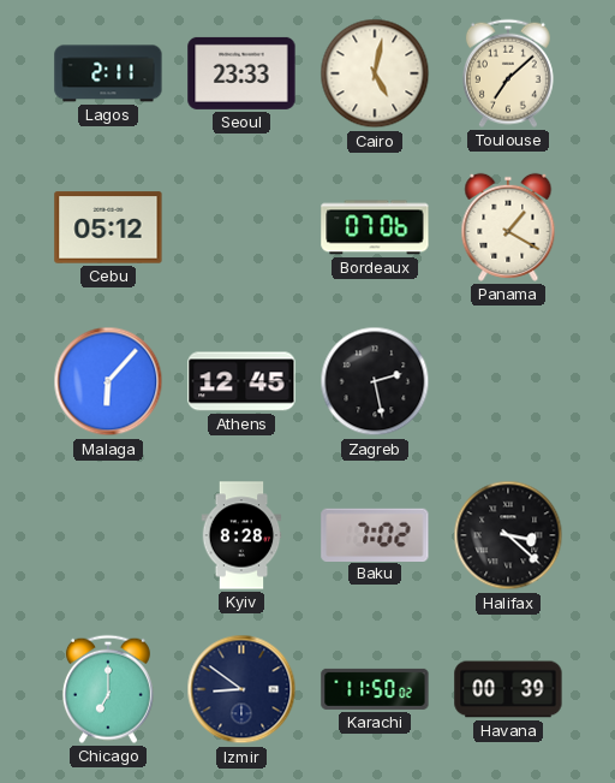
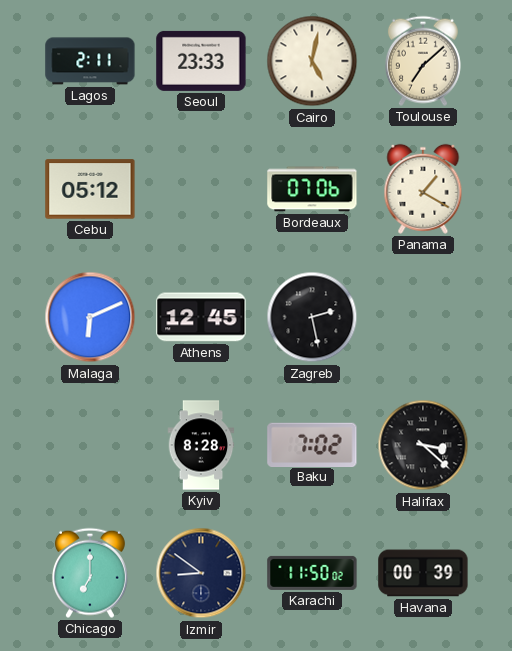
Malaga: 6:07 -> 6:11
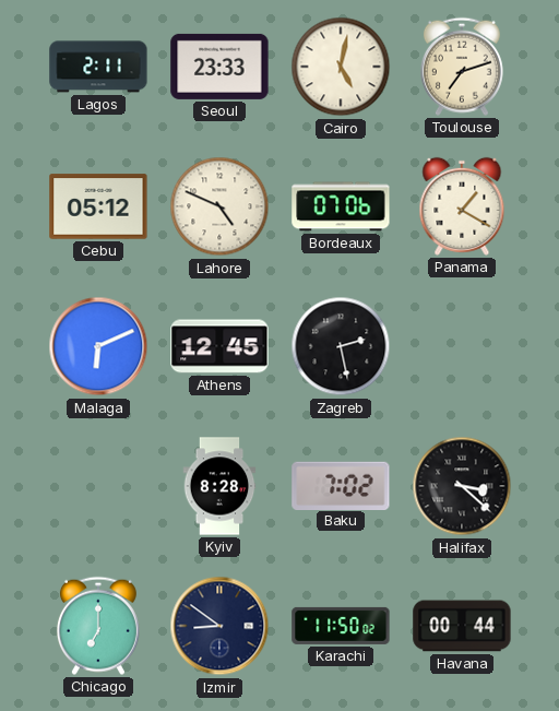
Toulouse: 7:08 -> 7:12
Lahore: none -> 4:49
Havana: 00:39 -> 00:44
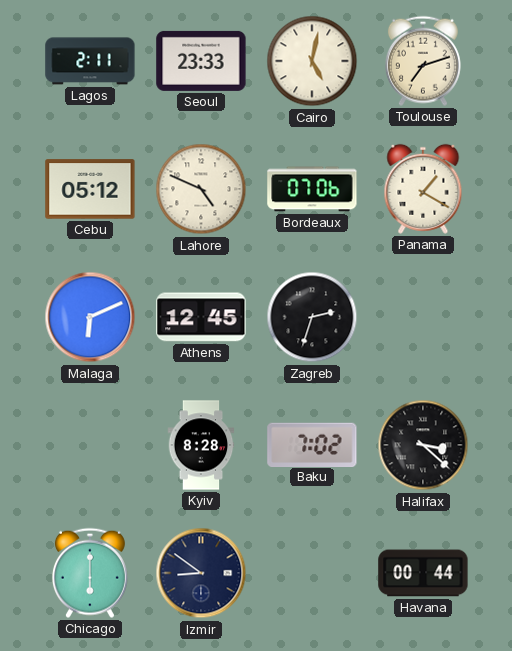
Zagreb: 2:28 -> 2:33
Chicago: 7:00 -> 6:00
Karachi: 11:50 -> none
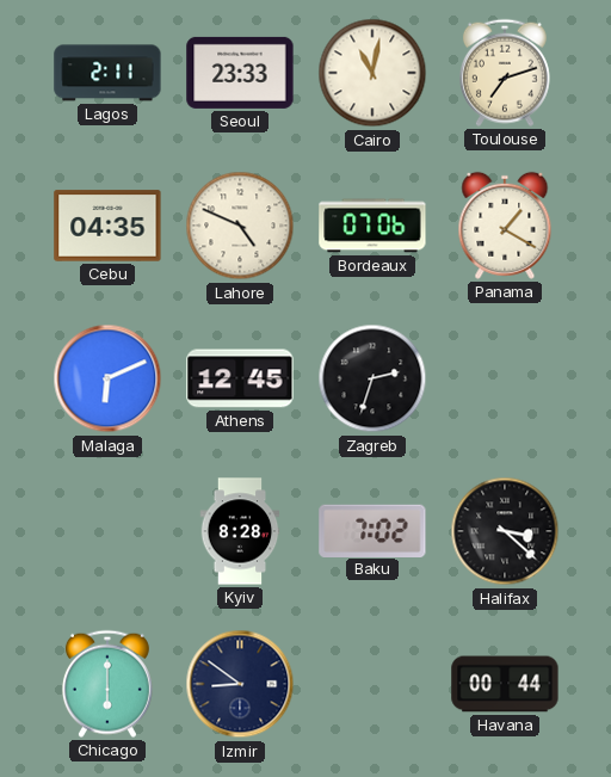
Cairo: 5:02 -> 11:02
Cebu: 05:12 -> 04:35
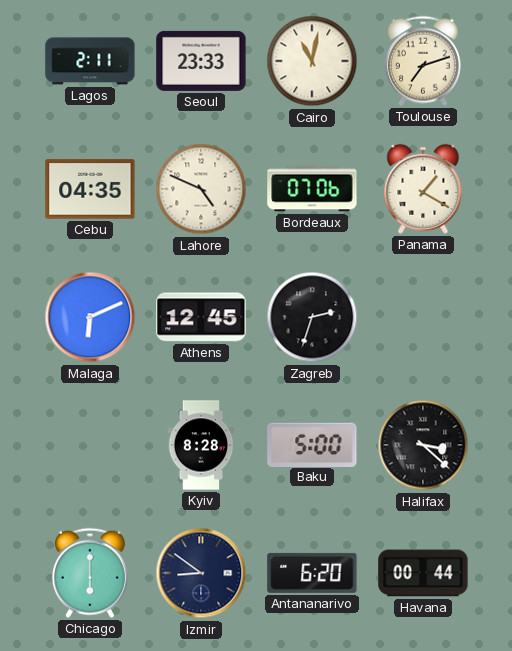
Baku: 7:02 -> 5:00
Antananarivo: none -> 6:20
